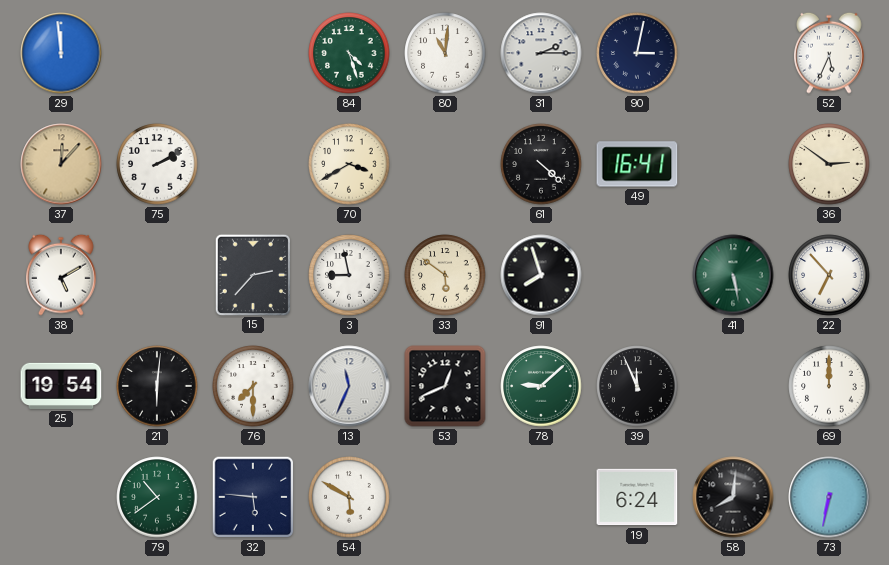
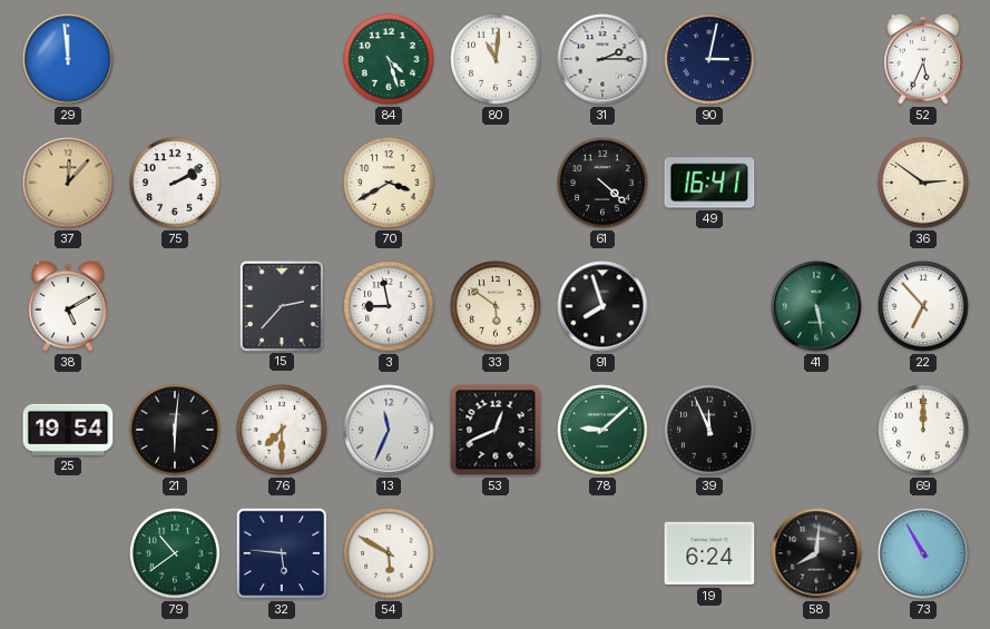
73: 6:32 -> 10:55
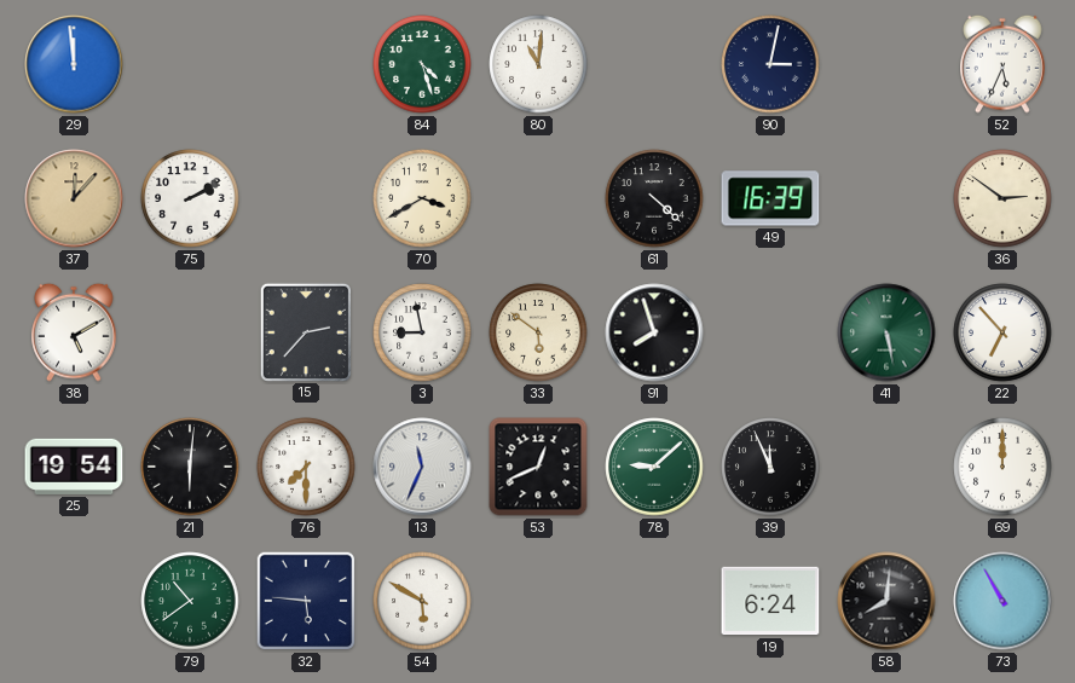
31: 2:15 -> none
49: 16:41 -> 16:39
